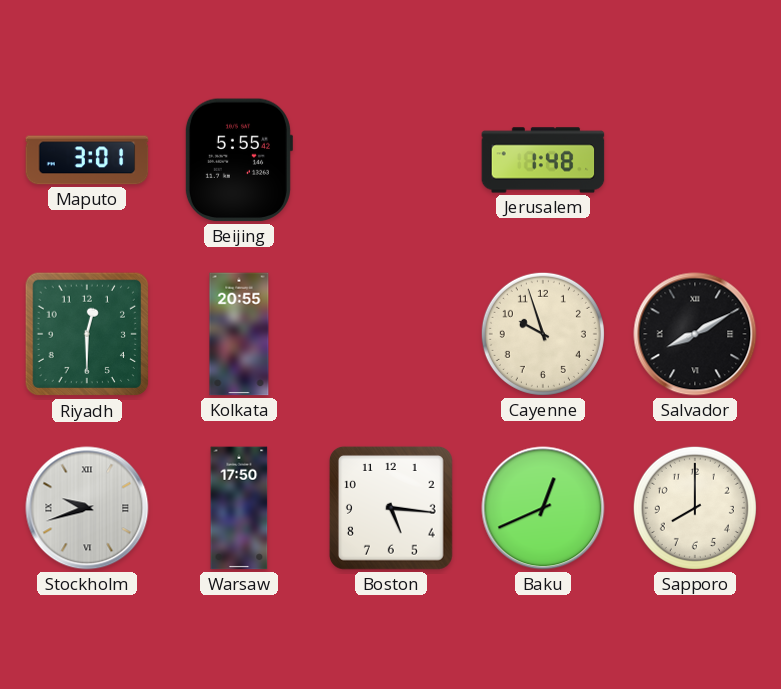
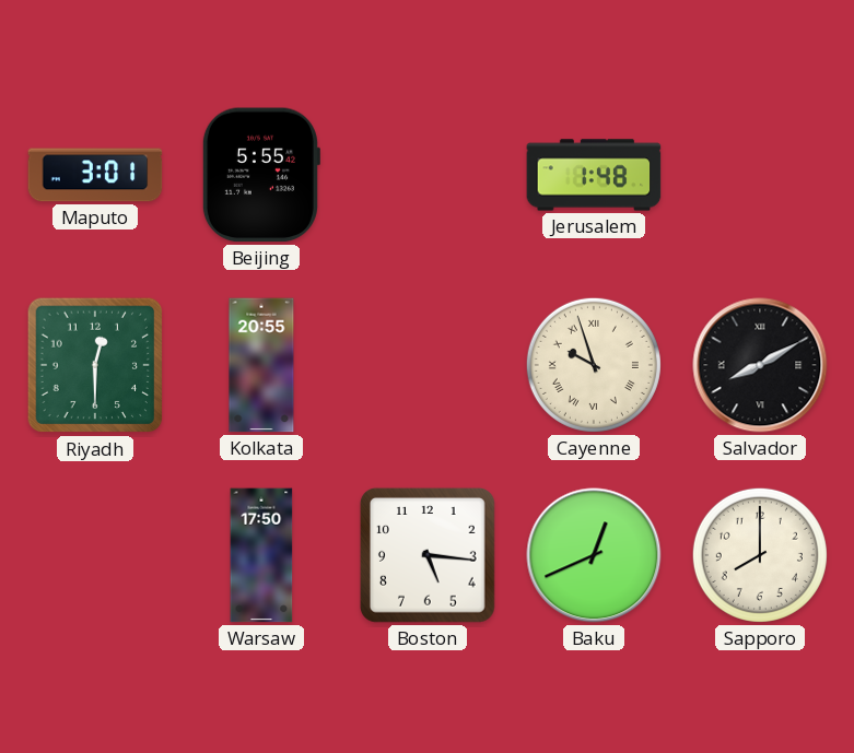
Cayenne numerals: Arabic -> Roman
Stockholm: 9:42 -> none
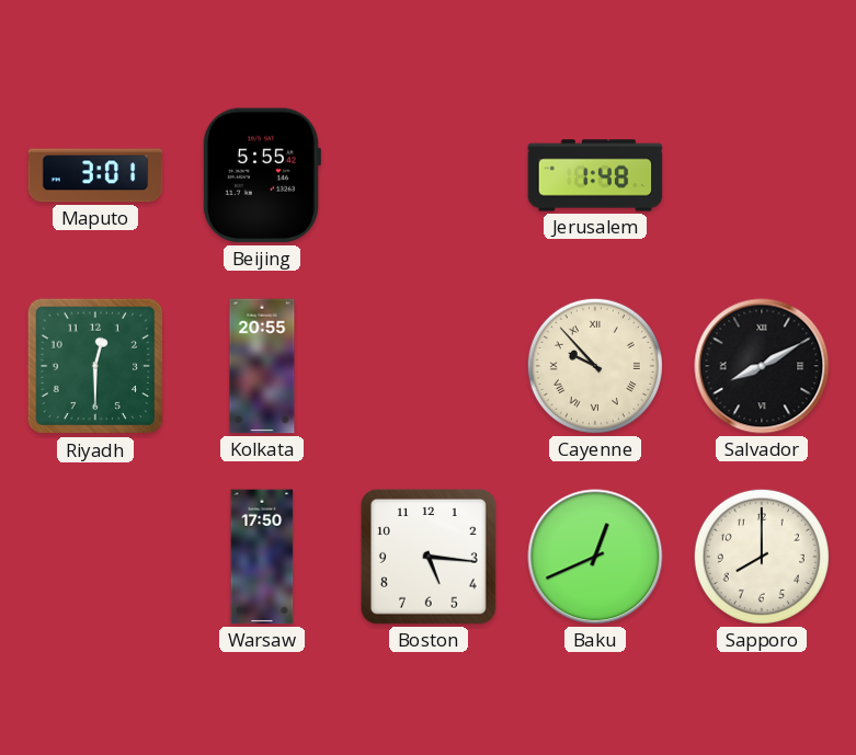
Cayenne: 9:57 -> 9:53
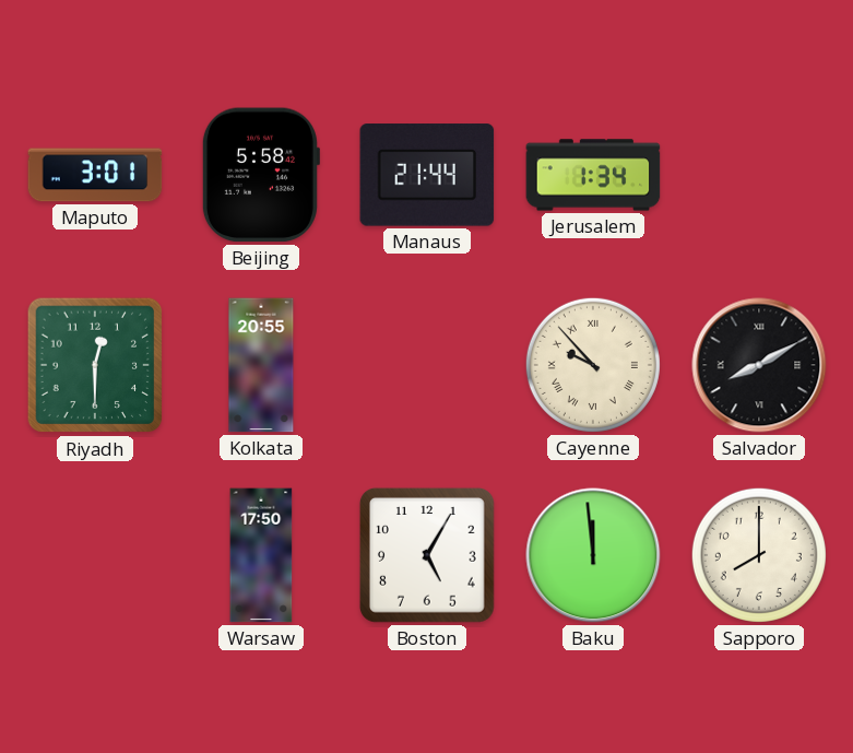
Beijing: 5:55 -> 5:58
Manaus: none -> 21:44
Jerusalem: 1:48 -> 1:34
Boston: 5:16 -> 5:05
Baku: 12:41 -> 11:59
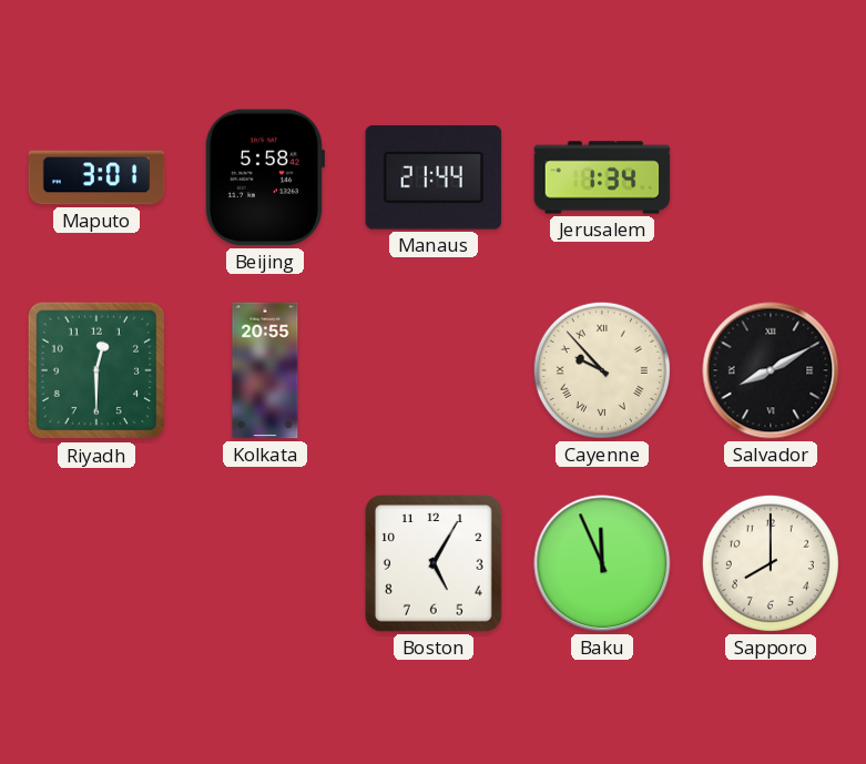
Warsaw: 17:50 -> none
Baku: 11:59 -> 11:56
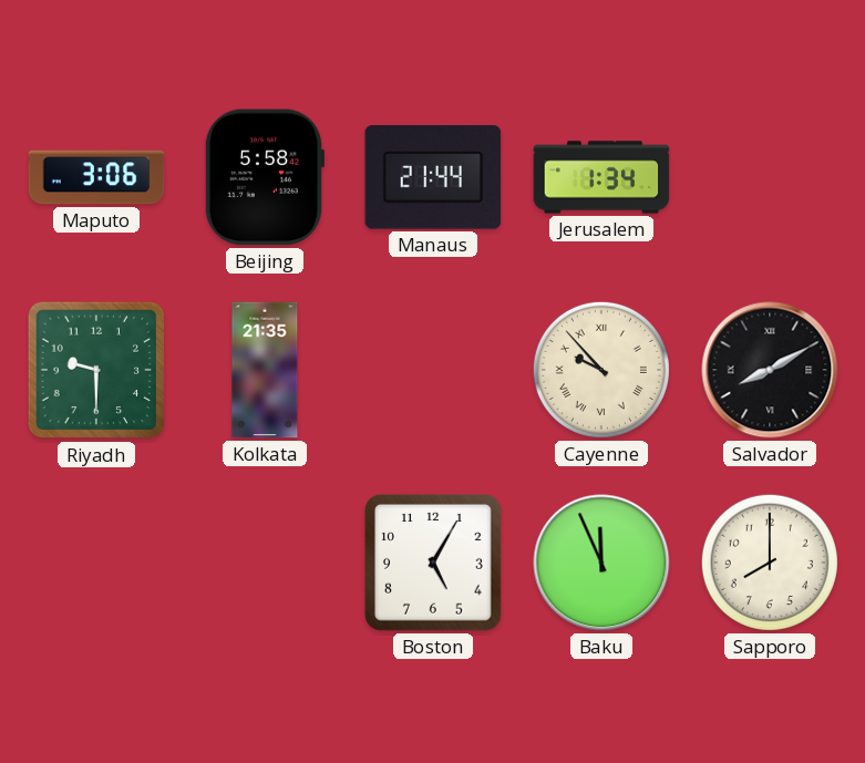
Maputo: 3:01 -> 3:06
Riyadh: 12:30 -> 9:30
Kolkata: 20:55 -> 21:35
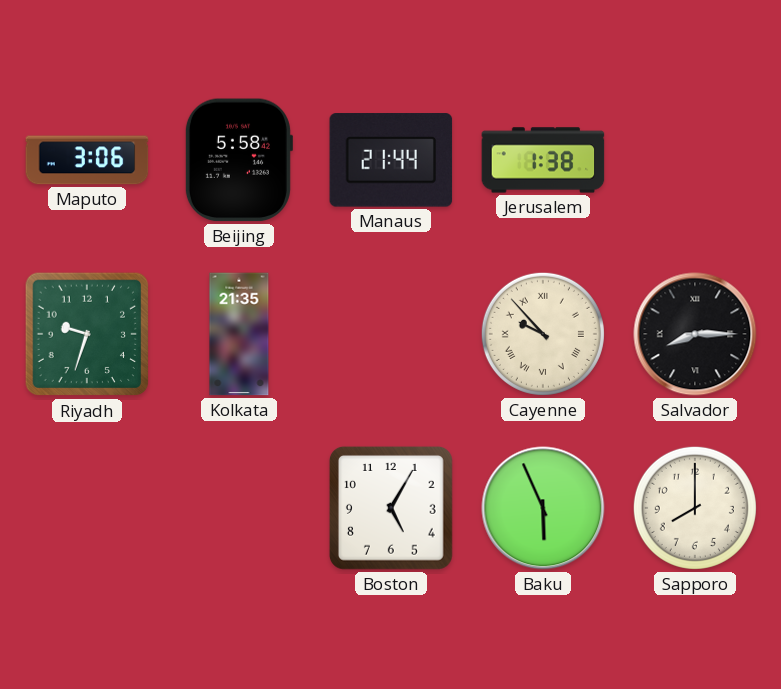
Jerusalem: 1:34 -> 1:38
Riyadh: 9:30 -> 9:33
Salvador: 8:10 -> 8:15
Baku: 11:56 -> 5:56
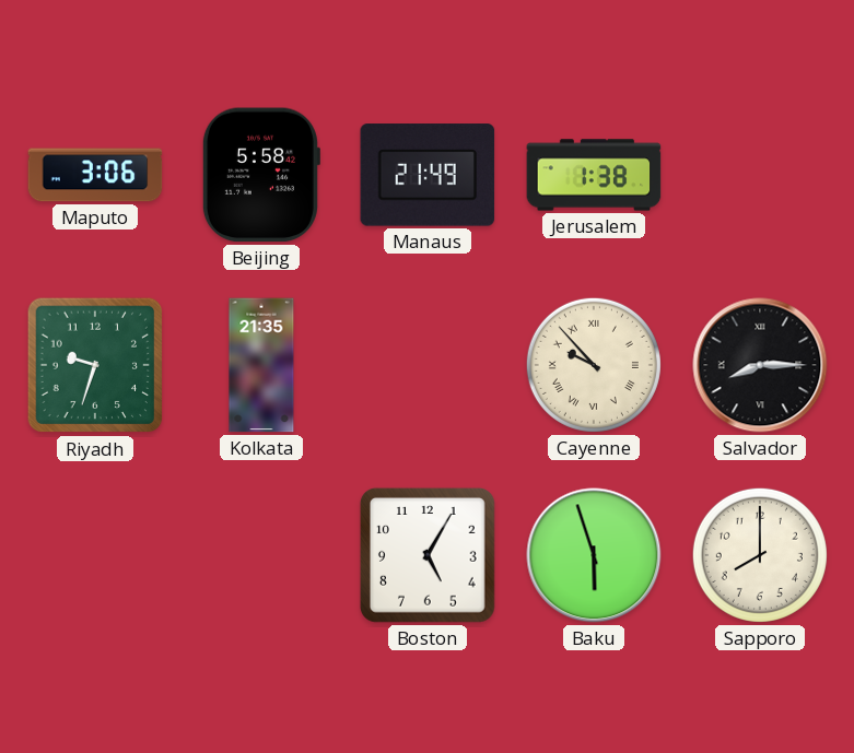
Manaus: 21:44 -> 21:49
Baku: 5:56 -> 5:57
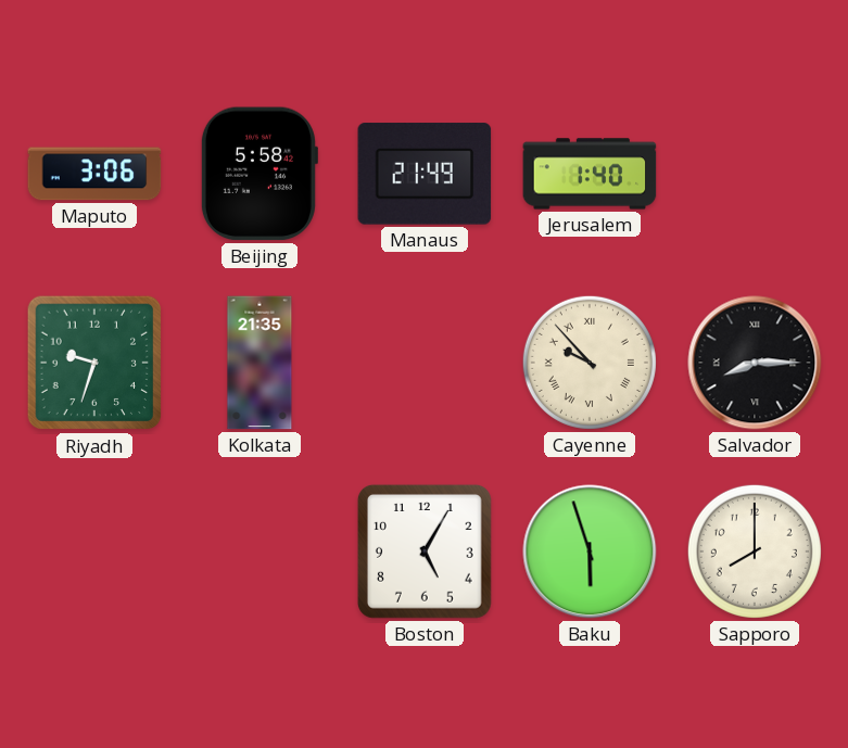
Jerusalem: 1:38 -> 1:40
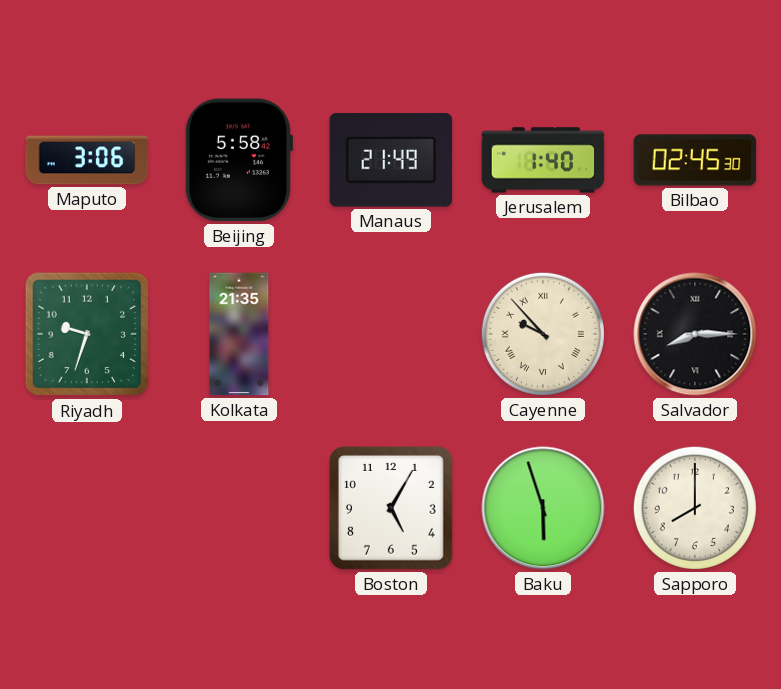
Bilbao: none -> 02:45
